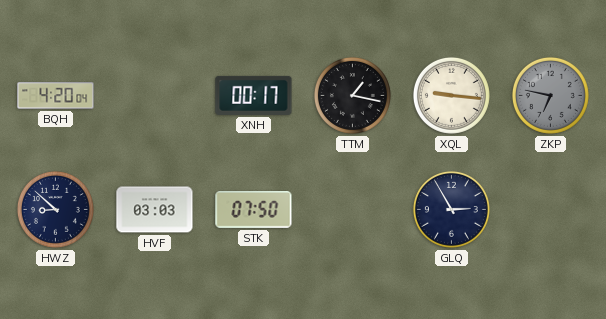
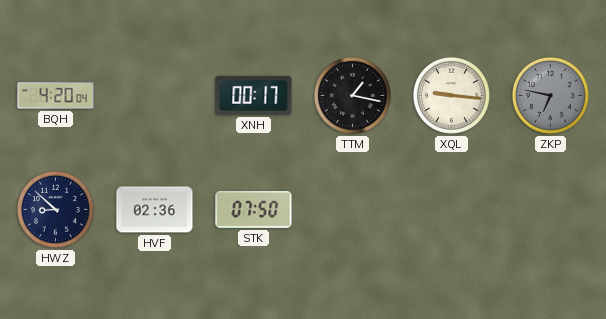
HVF: 03:03 -> 02:36
GLQ: 2:55 -> none
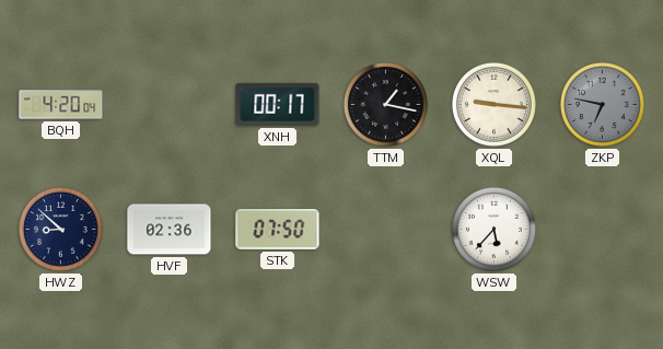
WSW: none -> 5:37
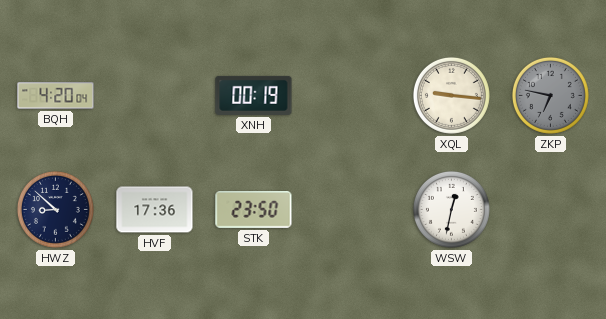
XNH: 00:17 -> 00:19
TTM: 1:17 -> none
HVF: 02:36 -> 17:36
STK: 07:50 -> 23:50
WSW: 5:37 -> 12:32
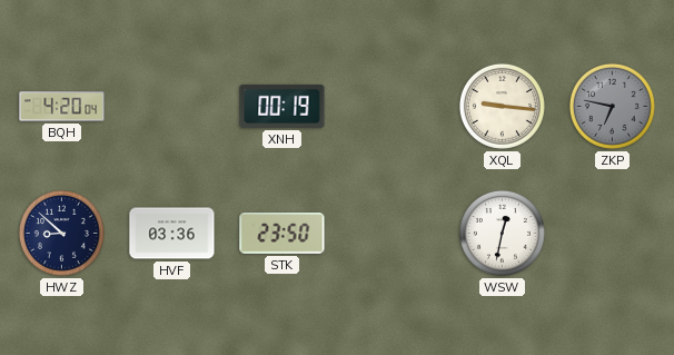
HVF: 17:36 -> 03:36
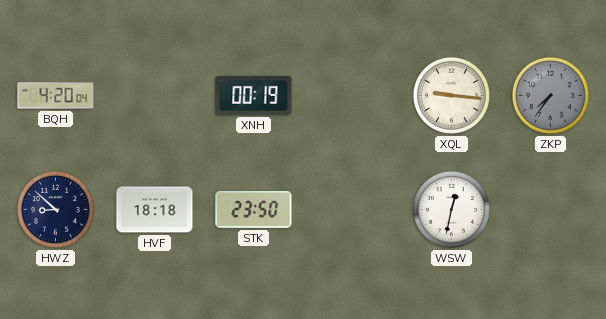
ZKP: 6:47 -> 7:36
HVF: 03:36 -> 18:18
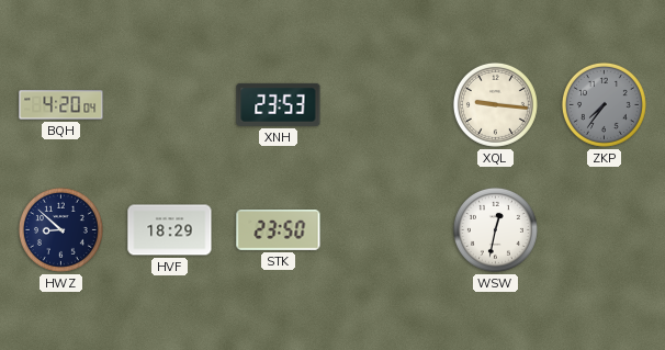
XNH: 00:19 -> 23:53
HVF: 18:18 -> 18:29
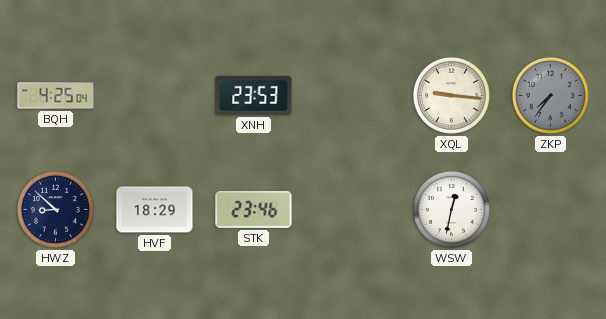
BQH: 4:20 -> 4:25
STK: 23:50 -> 23:46
